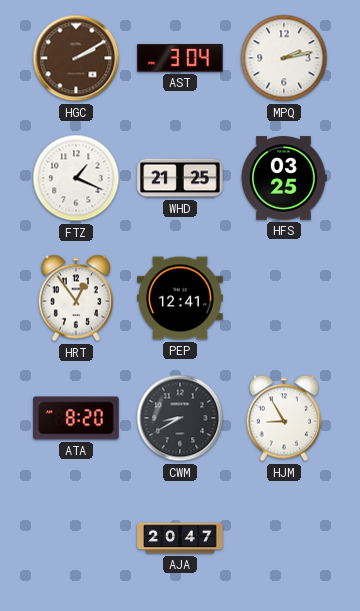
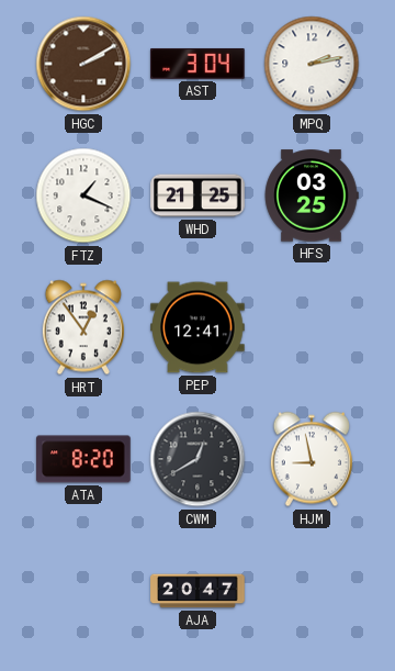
CWM: 8:40 -> 12:40
HJM: 8:55 -> 8:58
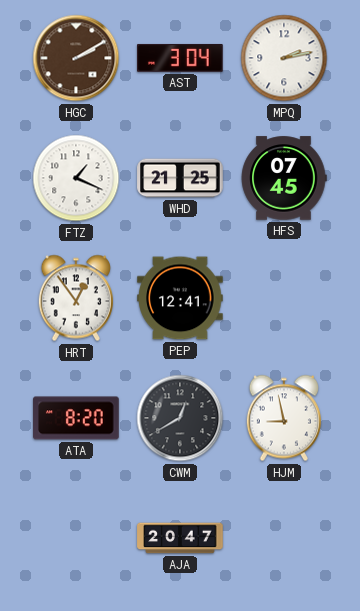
HFS: 03:25 -> 07:45
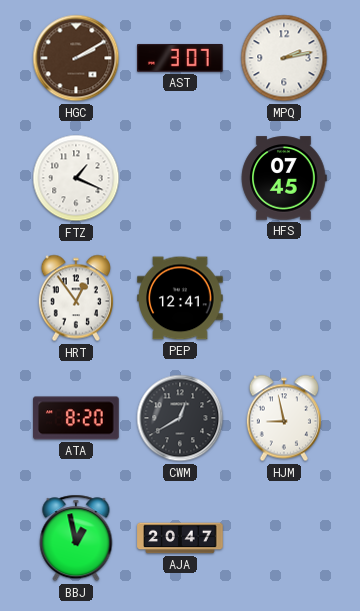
AST: 3:04 -> 3:07
WHD: 21:25 -> none
BBJ: none -> 12:58
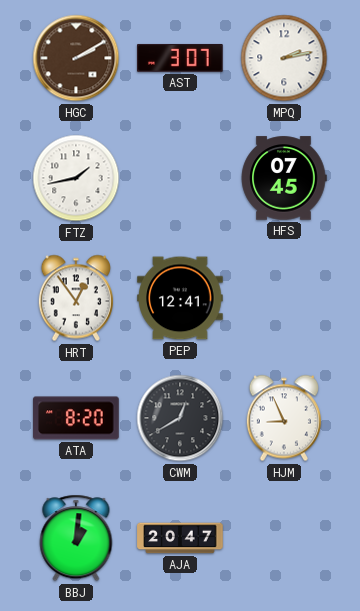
FTZ: 1:19 -> 1:43
HJM: 8:58 -> 8:56
BBJ: 12:58 -> 1:01
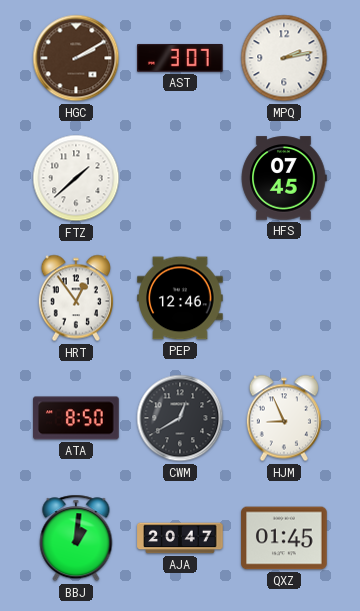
FTZ: 1:43 -> 1:38
PEP: 12:41 -> 12:46
ATA: 8:20 -> 8:50
QXZ: none -> 01:45
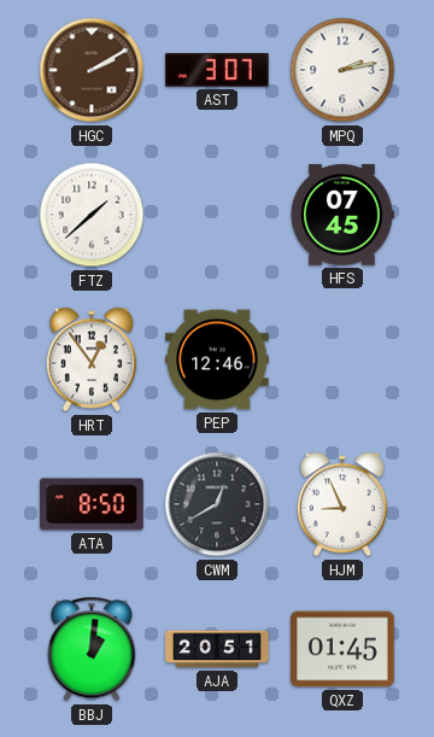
AJA: 20:47 -> 20:51
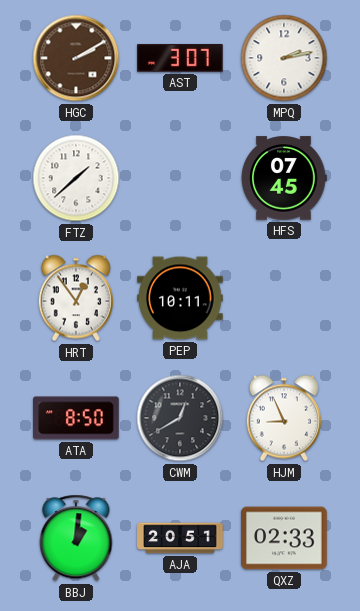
PEP: 12:46 -> 10:11
QXZ: 01:45 -> 02:33
